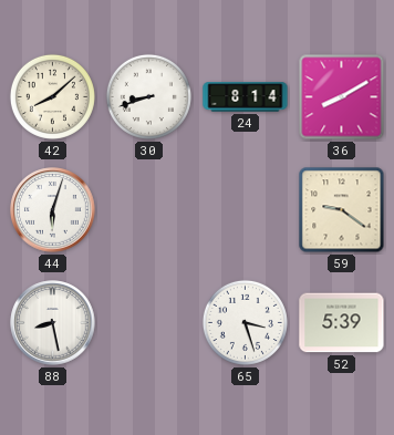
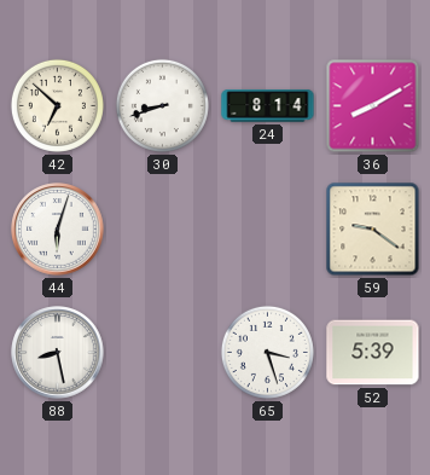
42: 8:08 -> 6:52
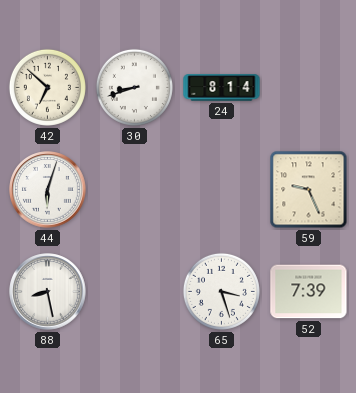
36: 8:10 -> none
59: 9:21 -> 9:26
52: 5:39 -> 7:39
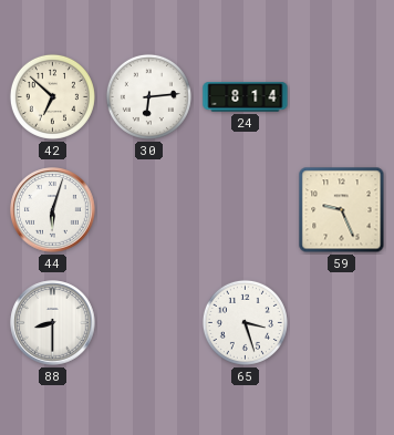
30: 8:42 -> 6:14
88: 8:28 -> 8:30
52: 7:39 -> none
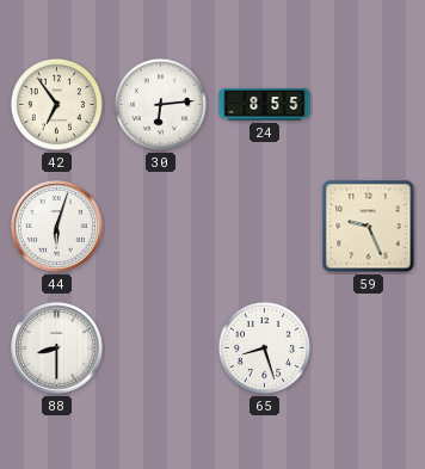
42: 6:52 -> 6:54
24: 8:14 -> 8:55
65: 3:27 -> 8:27
